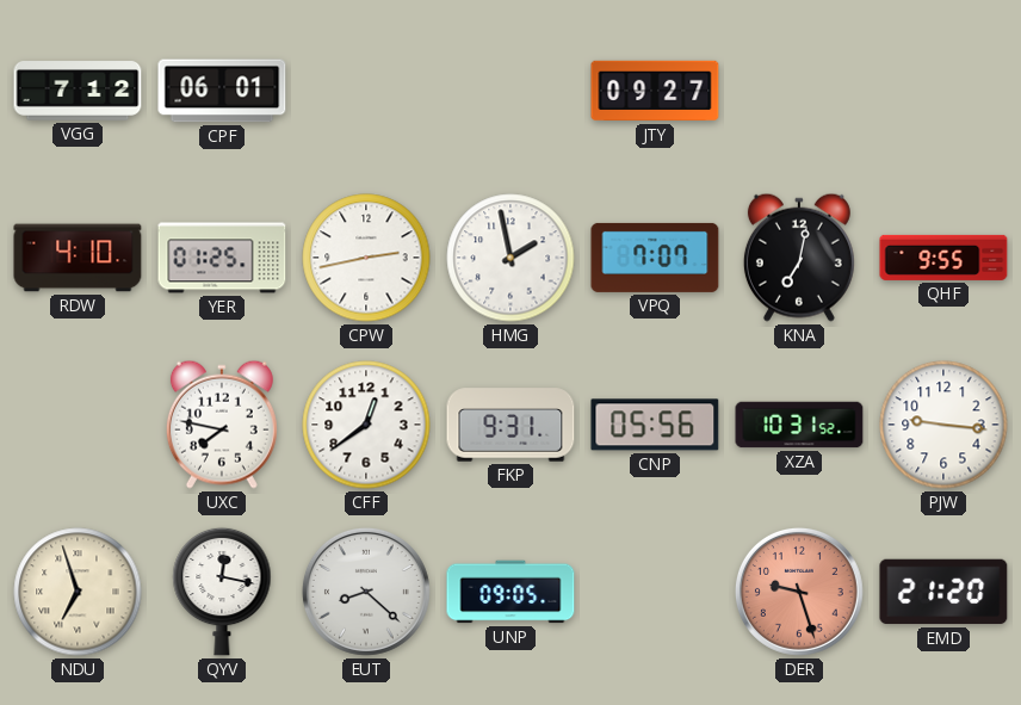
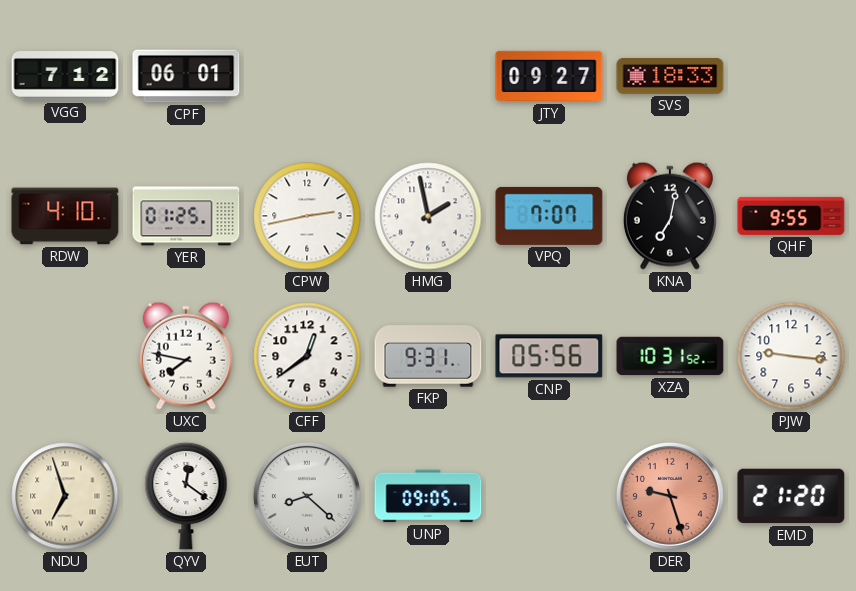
SVS: none -> 18:33
QYV: 12:17 -> 12:21
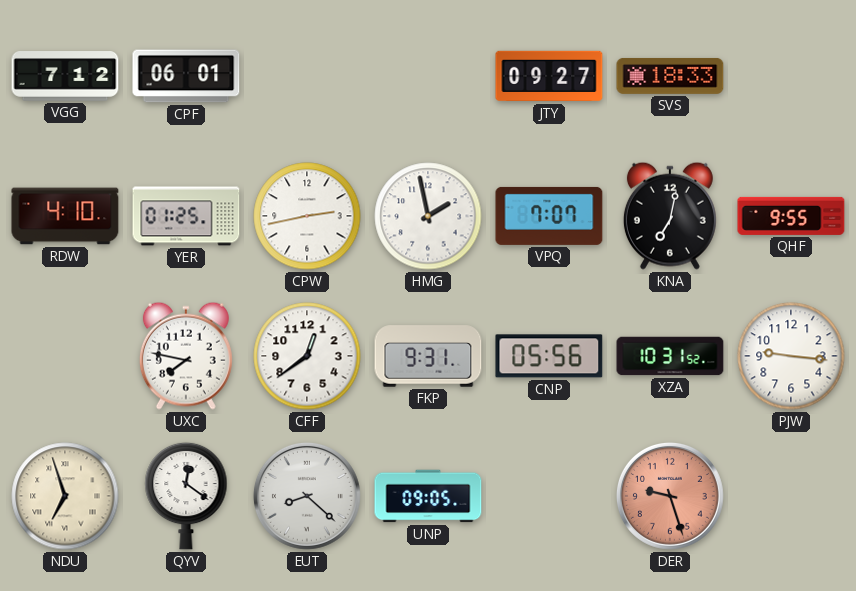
EMD: 21:20 -> none
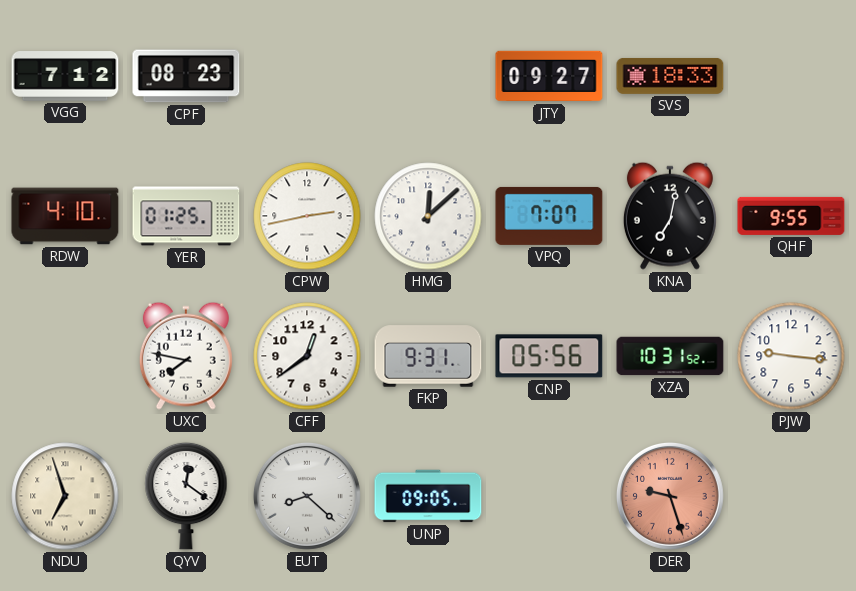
CPF: 06:01 -> 08:23
HMG: 1:58 -> 12:08
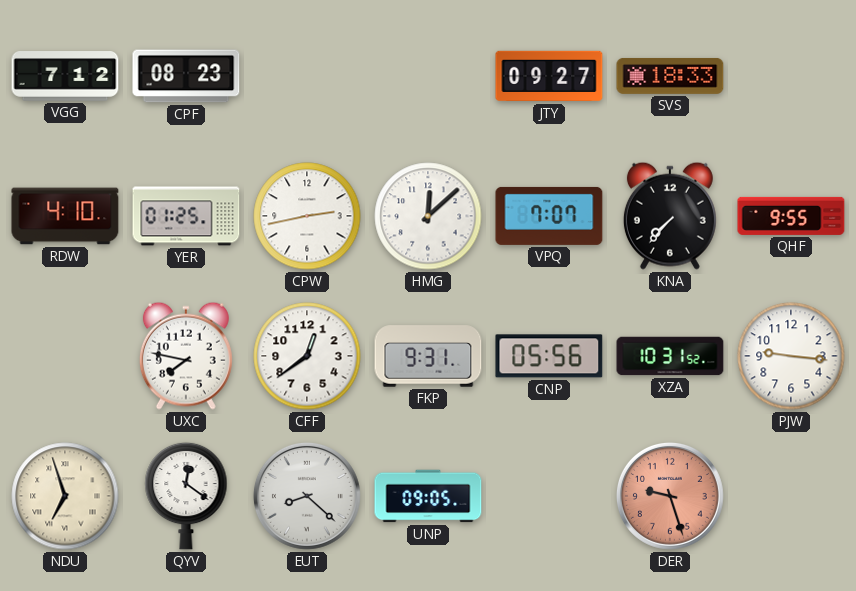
KNA: 7:02 -> 7:37
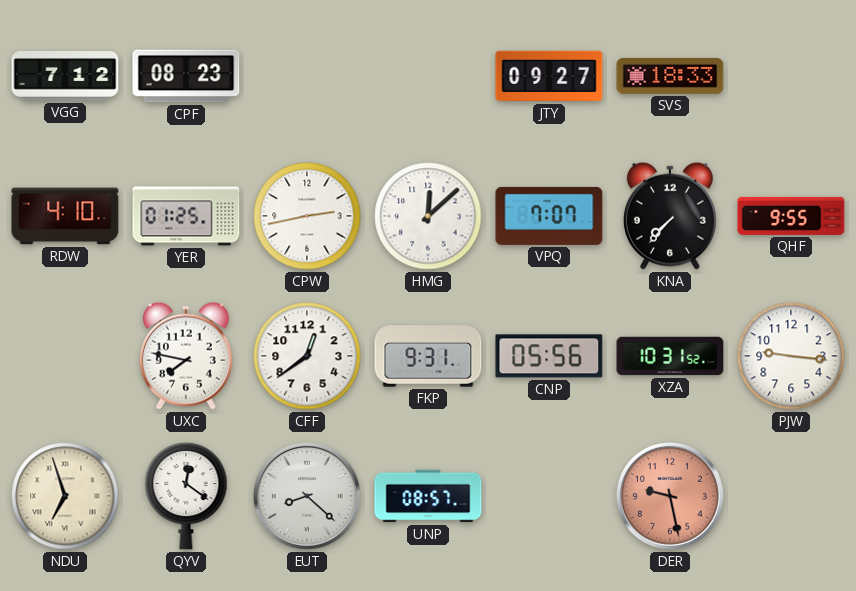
UNP: 09:05 -> 08:57
DER: 9:27 -> 9:28
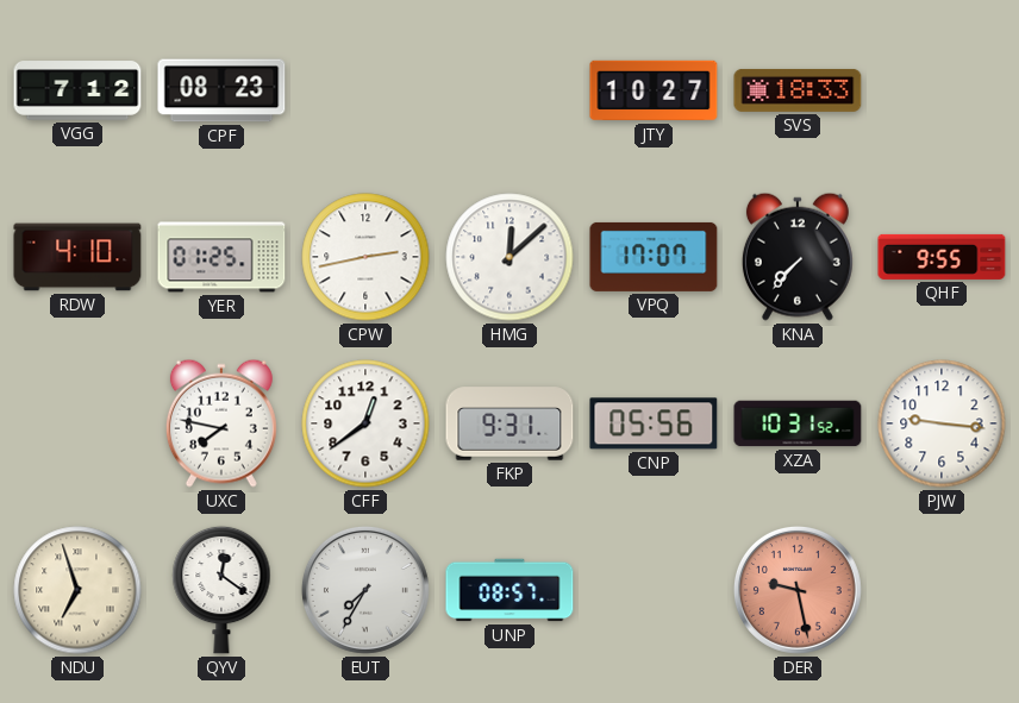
JTY: 09:27 -> 10:27
VPQ: 7:07 -> 17:07
EUT: 8:22 -> 7:35
